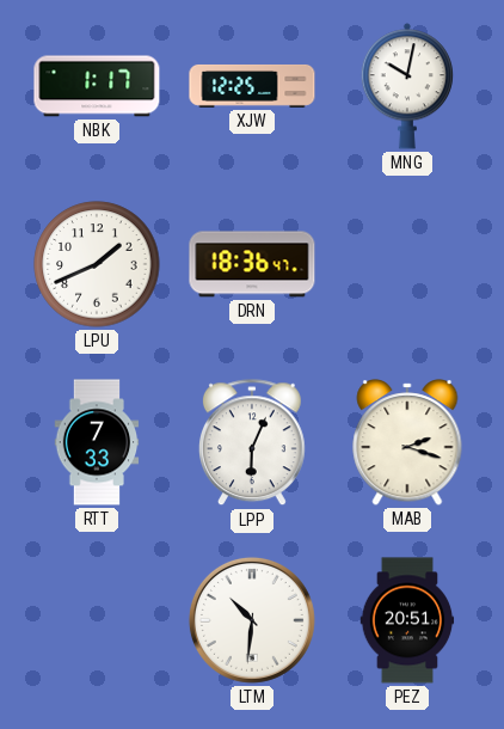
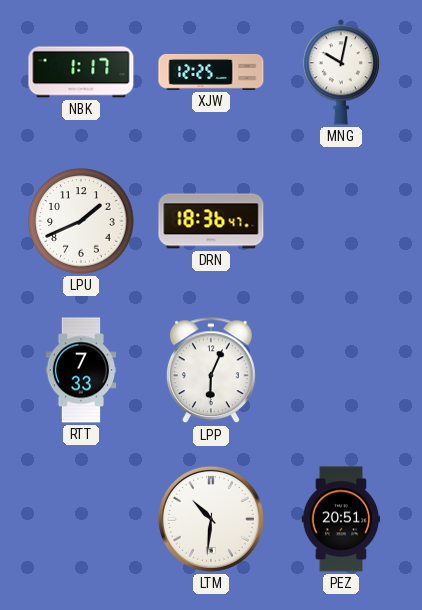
MAB: 2:18 -> none
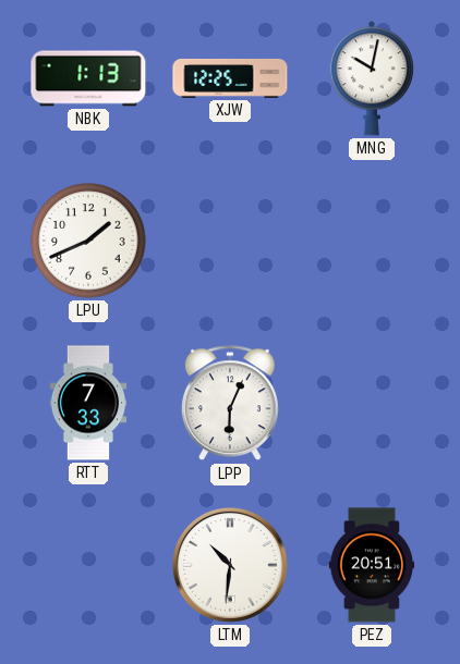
NBK: 1:17 -> 1:13
DRN: 18:36 -> none
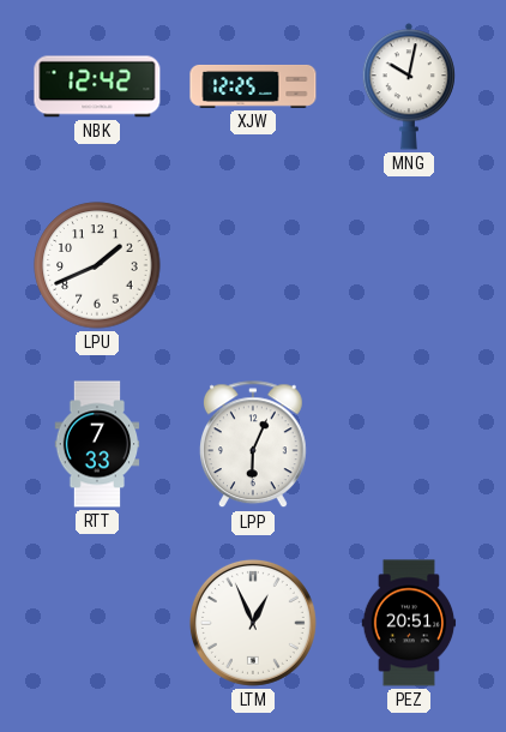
NBK: 1:13 -> 12:42
LTM: 10:31 -> 12:56
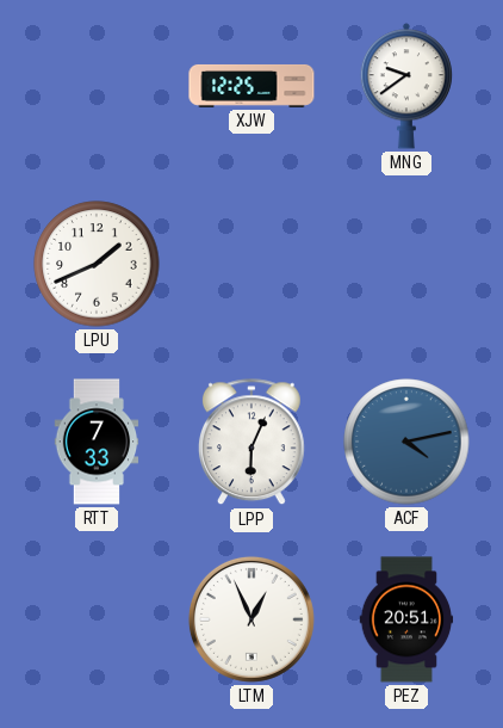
NBK: 12:42 -> none
MNG: 10:02 -> 9:39
ACF: none -> 4:13
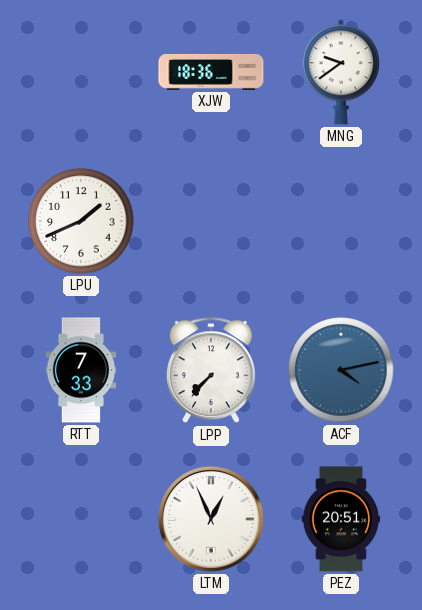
XJW: 12:25 -> 18:36
LPP: 6:04 -> 7:37
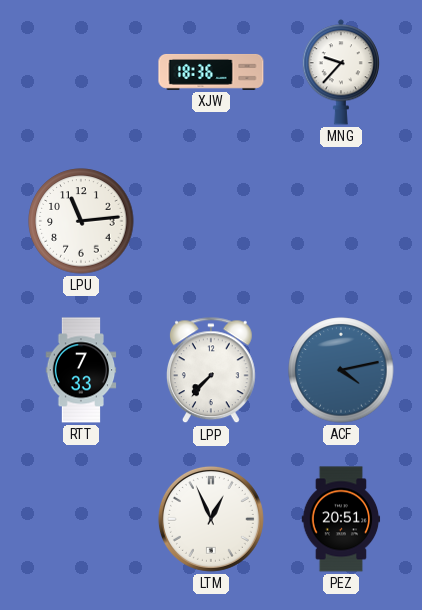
MNG: 9:39 -> 9:37
LPU: 1:41 -> 11:14
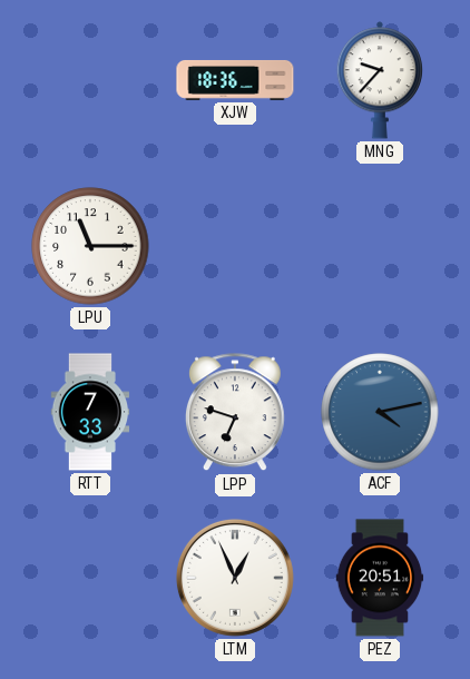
LPU: 11:14 -> 11:15
LPP: 7:37 -> 6:48
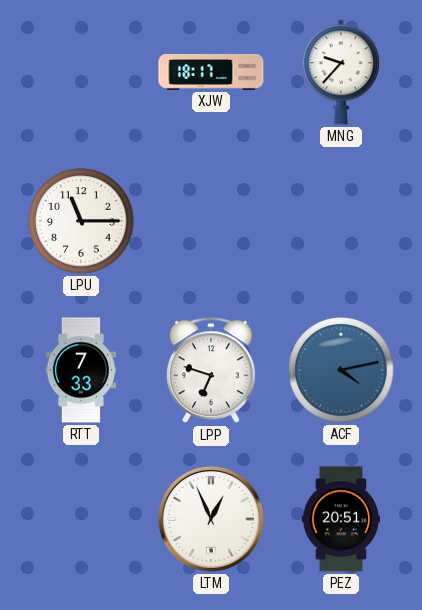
XJW: 18:36 -> 18:17
